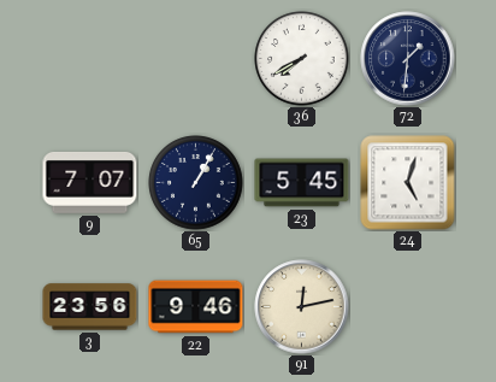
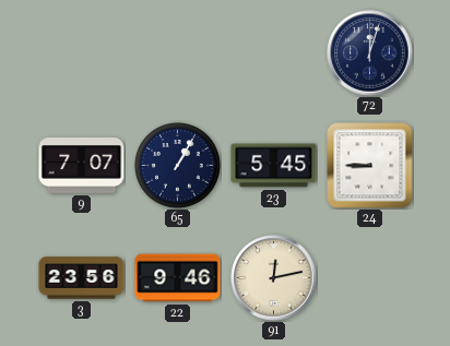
36: 7:40 -> none
72: 1:31 -> 12:03
24: 5:03 -> 8:45
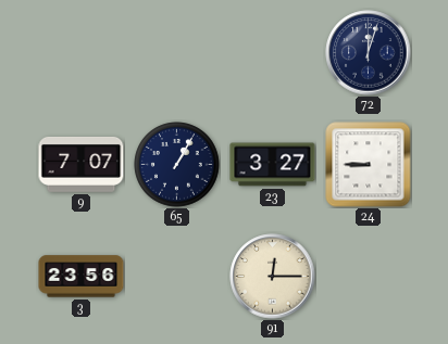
23: 5:45 -> 3:27
22: 9:46 -> none
91: 12:13 -> 12:15
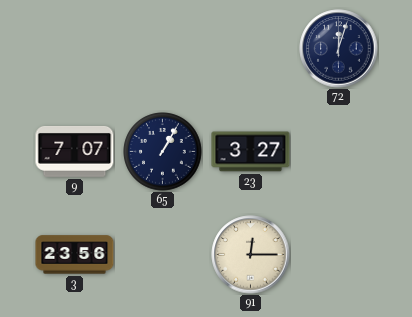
24: 8:45 -> none
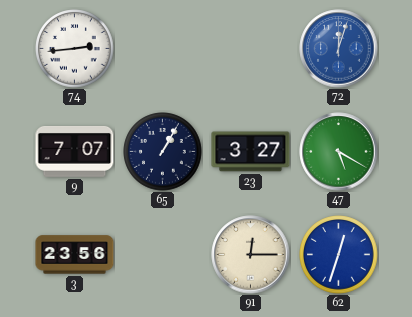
74: none -> 2:44
72 dial: navy -> blue
47: none -> 5:20
62: none -> 12:33
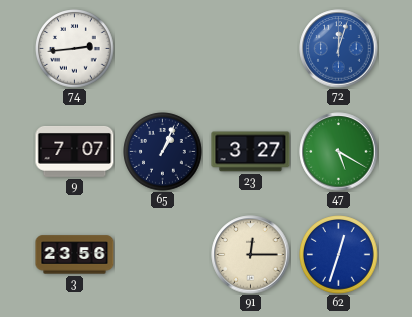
65: 1:05 -> 1:04
